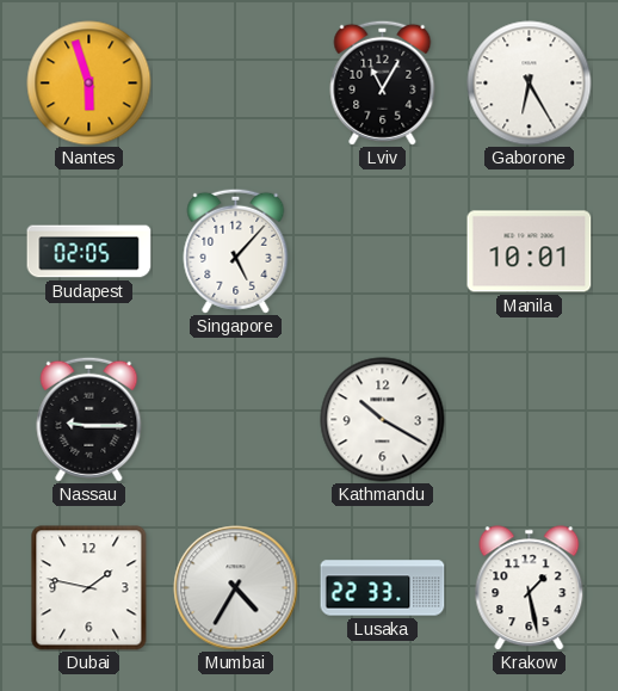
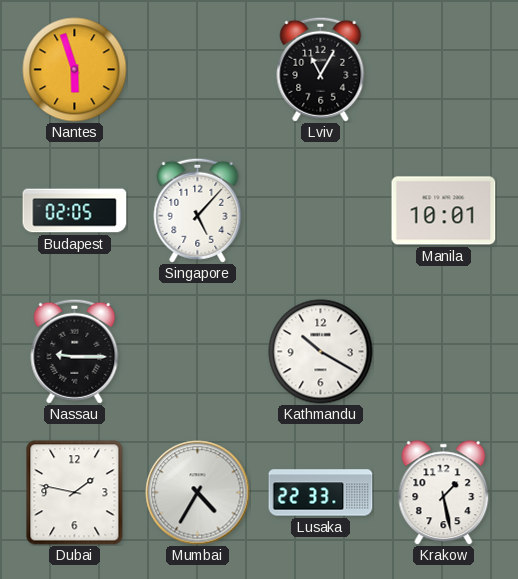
Gaborone: 6:25 -> none
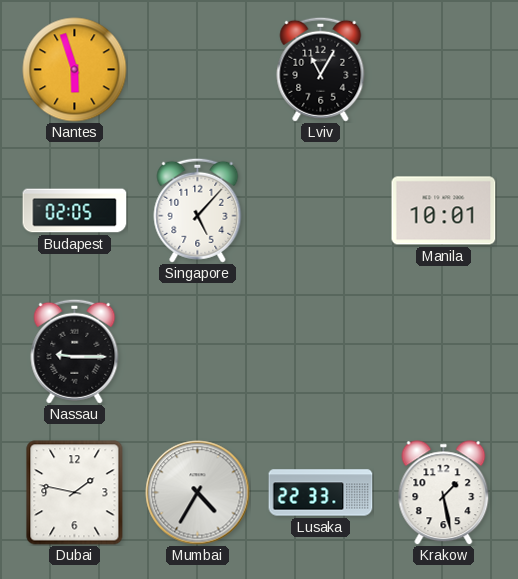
Kathmandu: 10:20 -> none
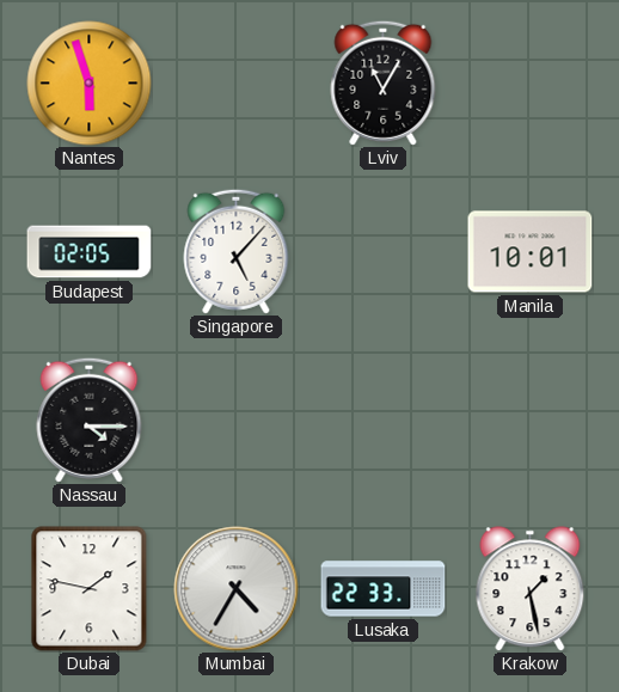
Nassau: 9:15 -> 4:15
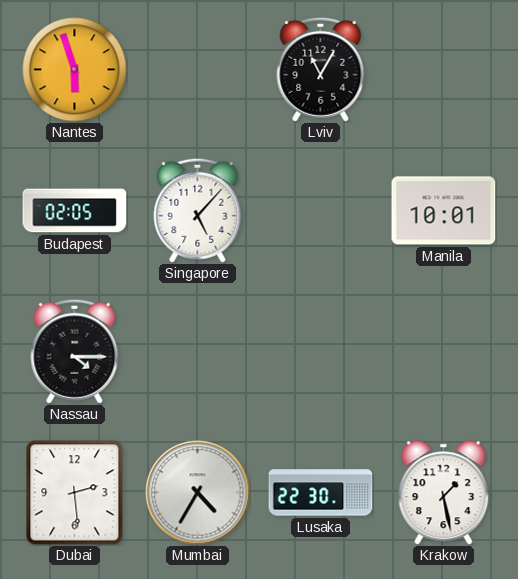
Dubai: 1:47 -> 2:29
Lusaka: 22:33 -> 22:30
